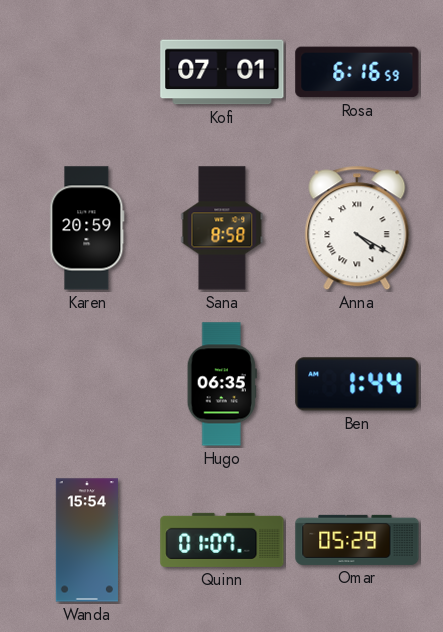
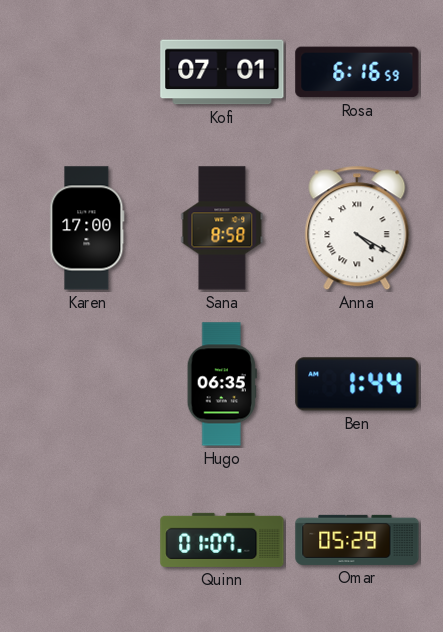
Karen: 20:59 -> 17:00
Wanda: 15:54 -> none
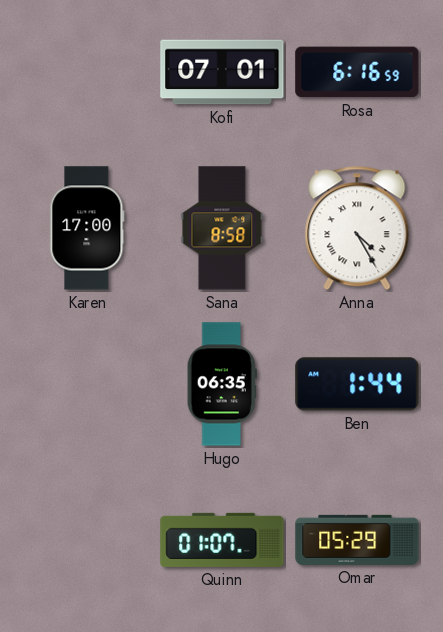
Anna: 4:20 -> 4:25
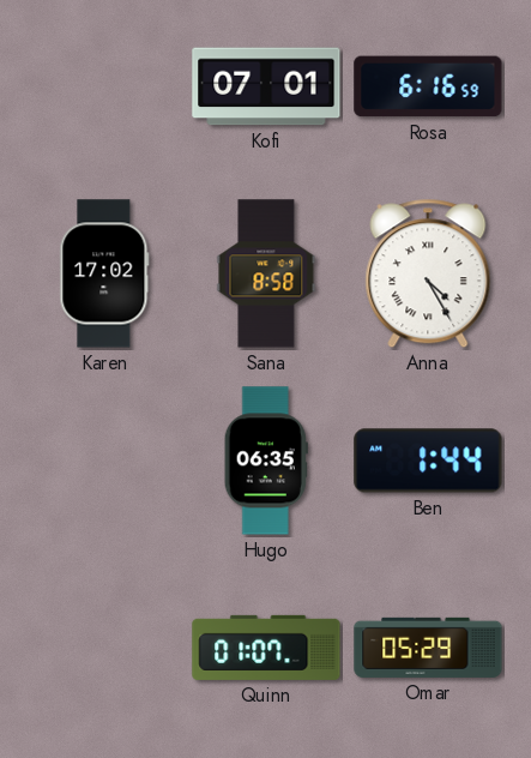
Karen: 17:00 -> 17:02
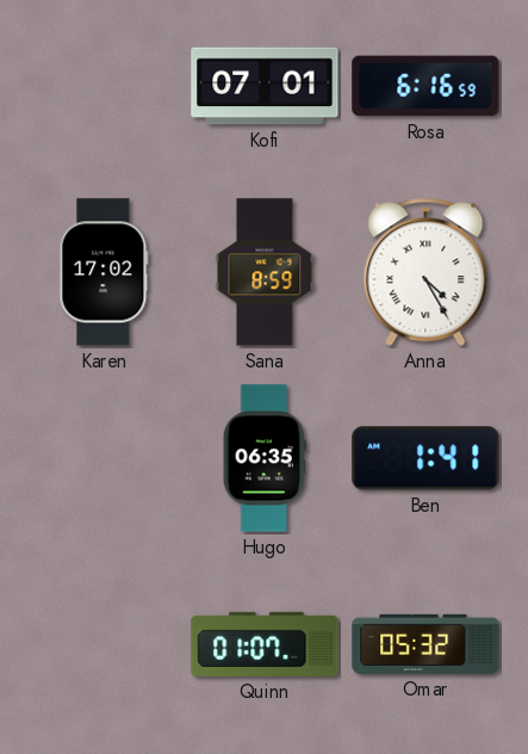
Sana: 8:58 -> 8:59
Ben: 1:44 -> 1:41
Omar: 05:29 -> 05:32
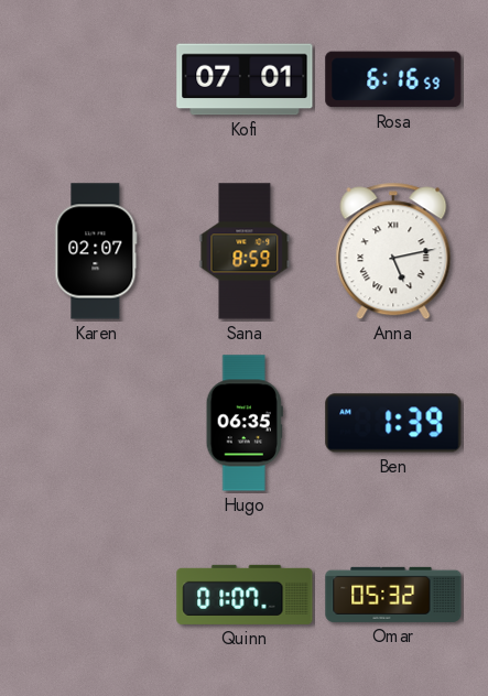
Karen: 17:02 -> 02:07
Anna: 4:25 -> 5:13
Ben: 1:41 -> 1:39
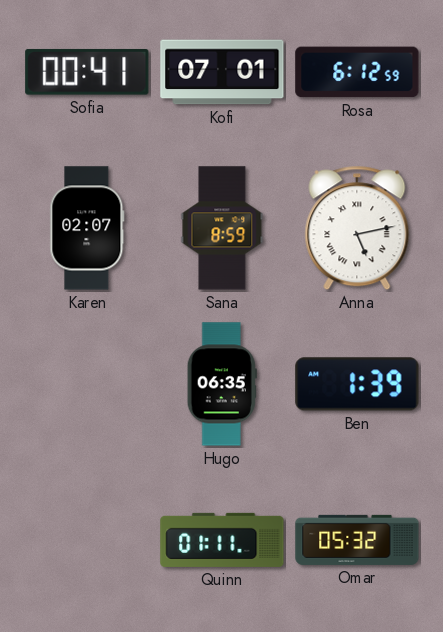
Sofia: none -> 00:41
Rosa: 6:16 -> 6:12
Quinn: 01:07 -> 01:11
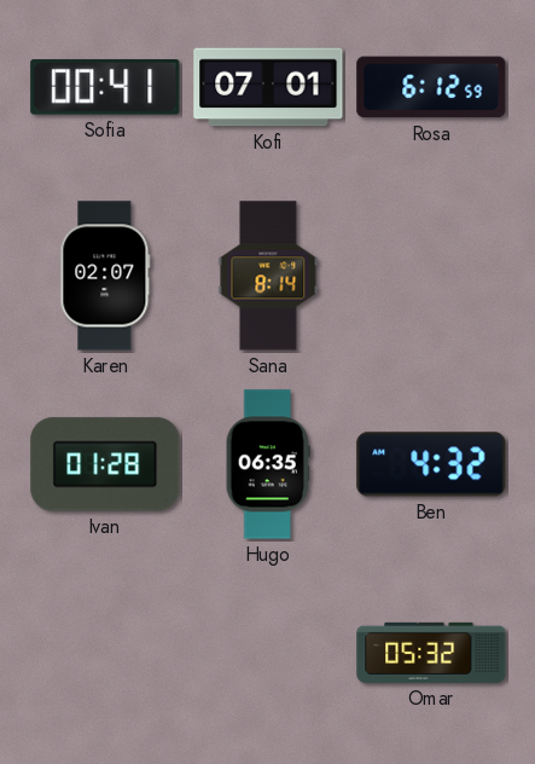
Sana: 8:59 -> 8:14
Anna: 5:13 -> none
Ivan: none -> 01:28
Ben: 1:39 -> 4:32
Quinn: 01:11 -> none
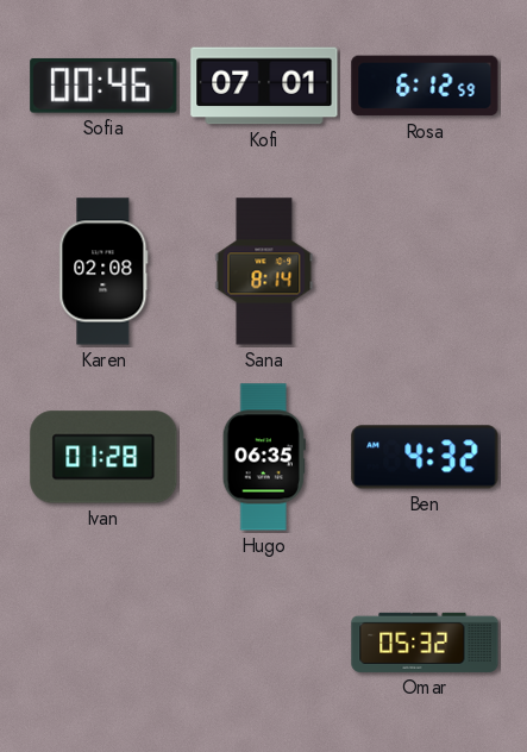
Sofia: 00:41 -> 00:46
Karen: 02:07 -> 02:08
